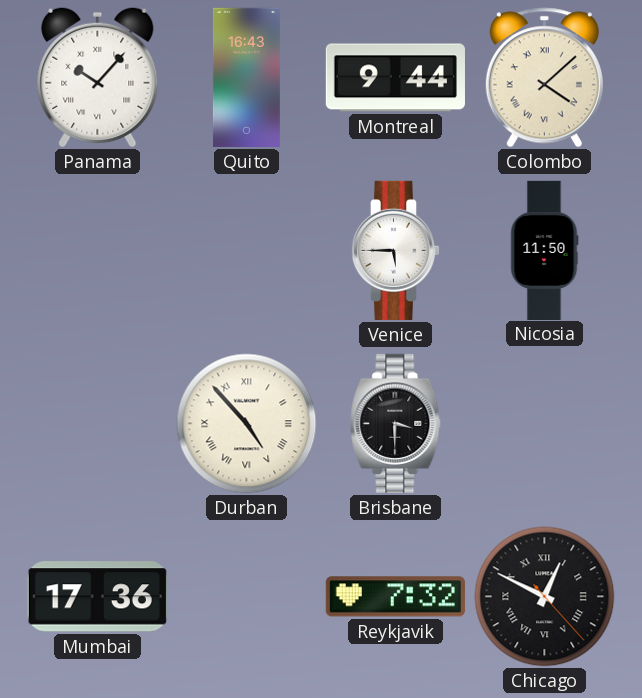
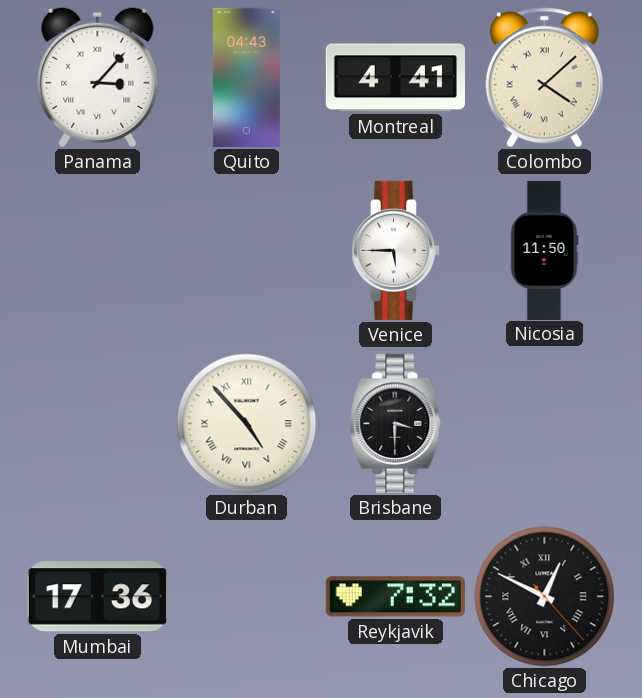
Panama: 10:07 -> 3:07
Quito: 16:43 -> 04:43
Montreal: 9:44 -> 4:41
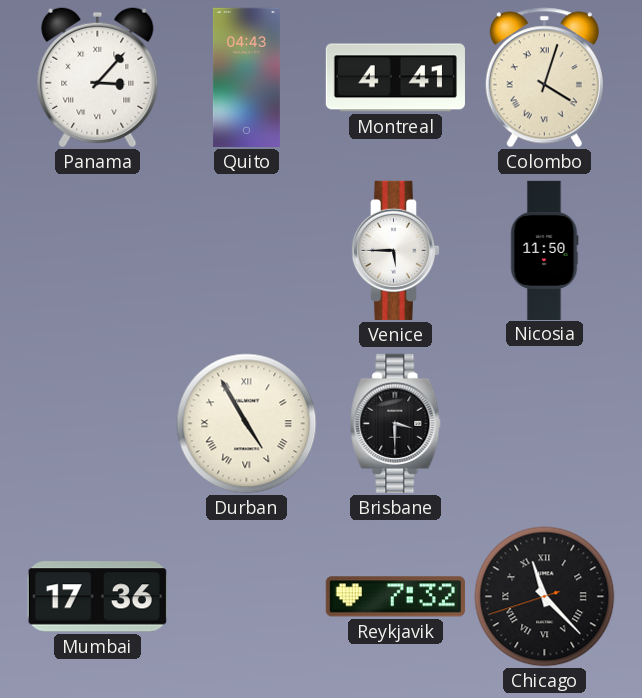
Colombo: 4:08 -> 4:03
Durban: 4:53 -> 4:55
Chicago: 12:49 -> 11:22
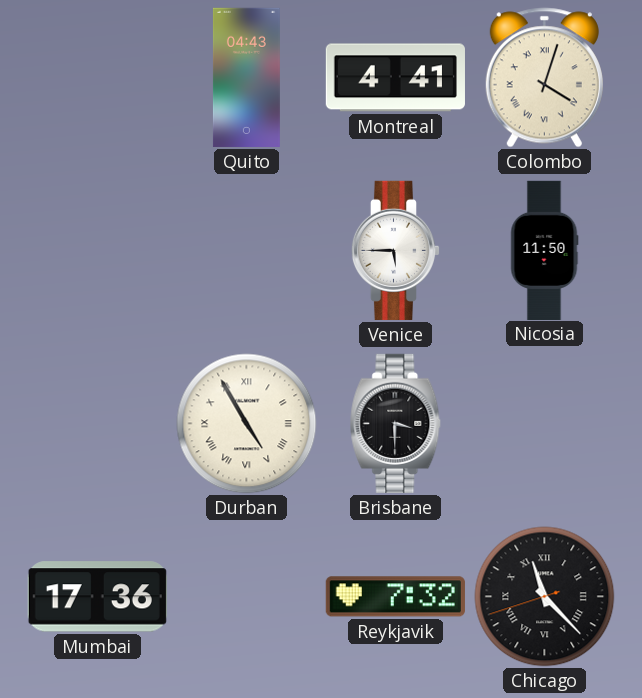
Panama: 3:07 -> none
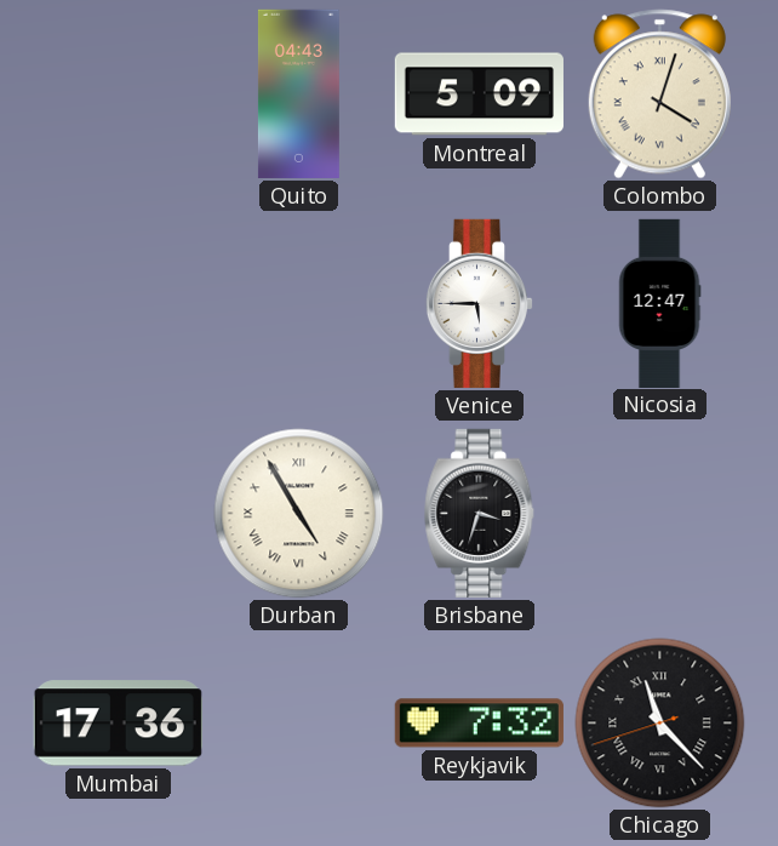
Montreal: 4:41 -> 5:09
Nicosia: 11:50 -> 12:47
Brisbane: 3:30 -> 3:33
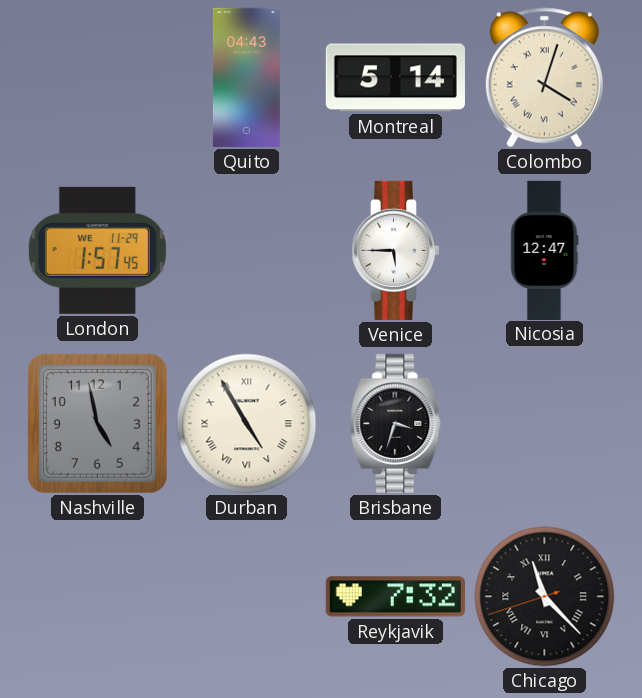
Montreal: 5:09 -> 5:14
London: none -> 1:57
Nashville: none -> 4:58
Mumbai: 17:36 -> none
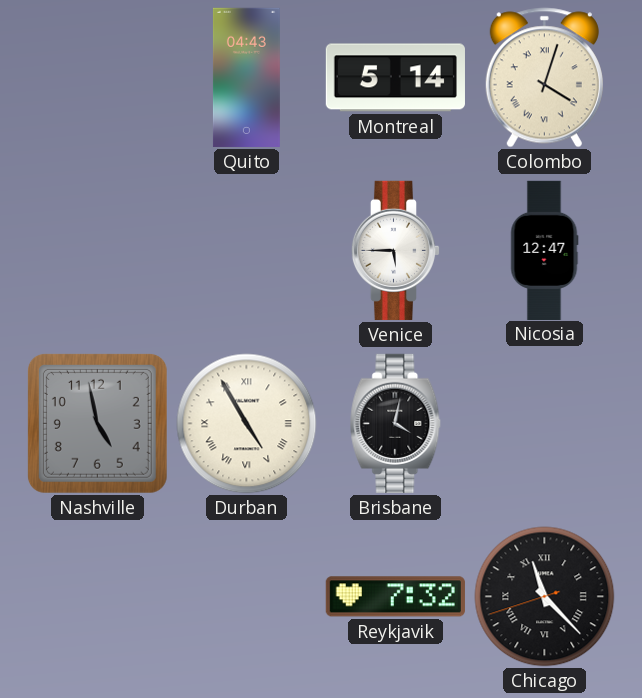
London: 1:57 -> none
Brisbane: 3:33 -> 4:02
